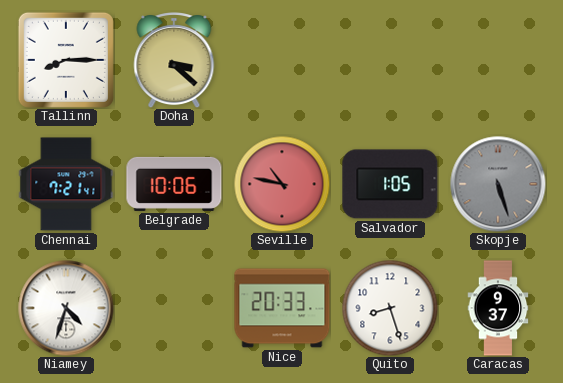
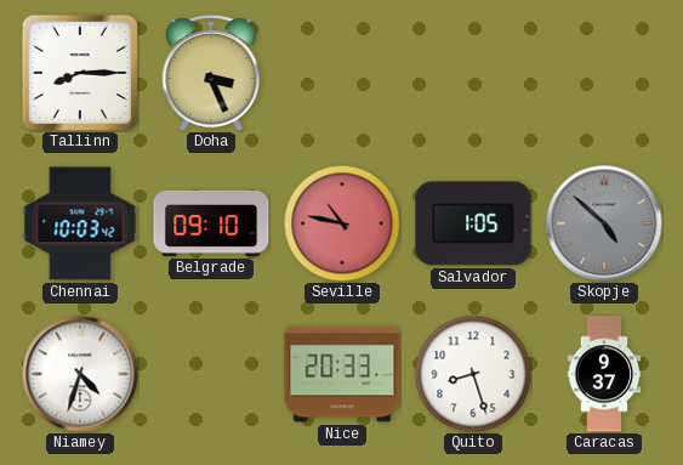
Doha: 3:22 -> 3:26
Chennai: 7:21 -> 10:03
Belgrade: 10:06 -> 09:10
Skopje: 5:27 -> 4:52
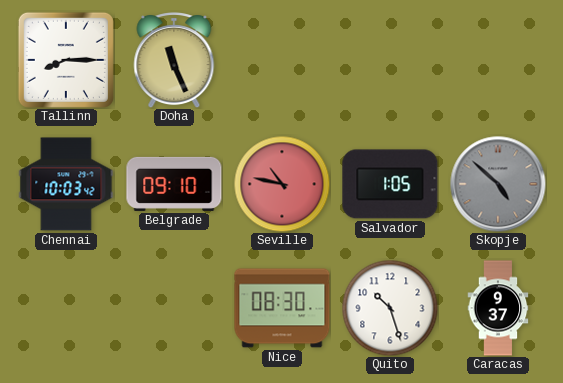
Doha: 3:26 -> 11:26
Niamey: 4:33 -> none
Nice: 20:33 -> 08:30
Quito: 8:27 -> 10:27
